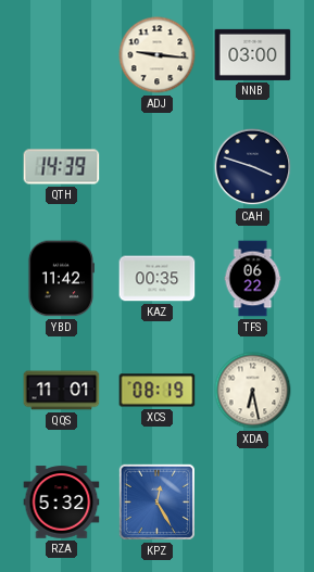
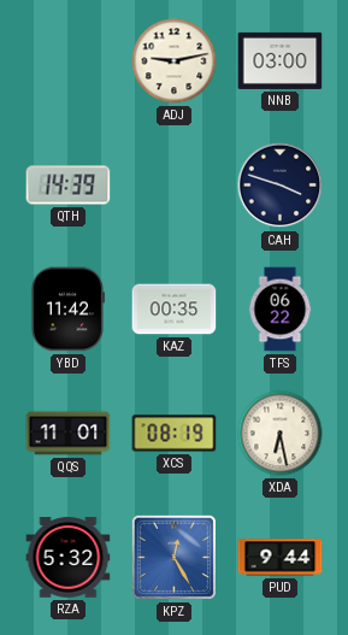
ADJ: 9:16 -> 9:13
PUD: none -> 9:44
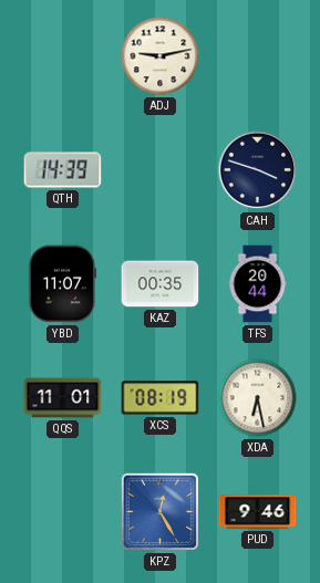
NNB: 03:00 -> none
YBD: 11:42 -> 11:07
TFS: 06:22 -> 20:44
RZA: 5:32 -> none
PUD: 9:44 -> 9:46
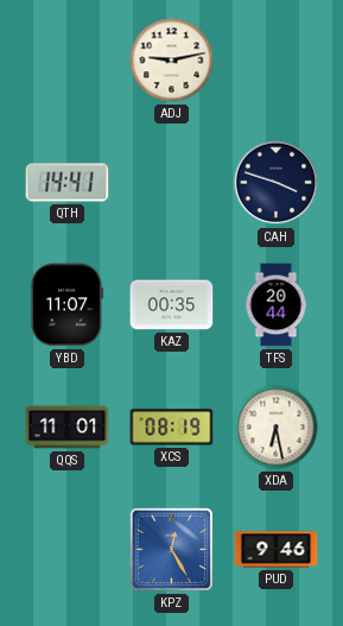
QTH: 14:39 -> 14:41
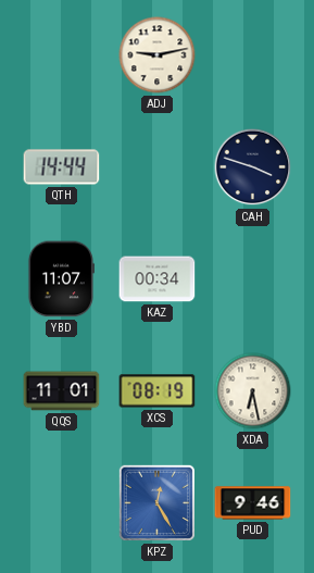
QTH: 14:41 -> 14:44
KAZ: 00:35 -> 00:34
TFS: 20:44 -> none
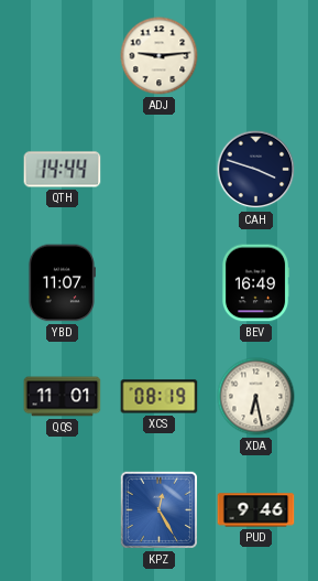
ADJ: 9:13 -> 9:14
KAZ: 00:34 -> none
BEV: none -> 16:49
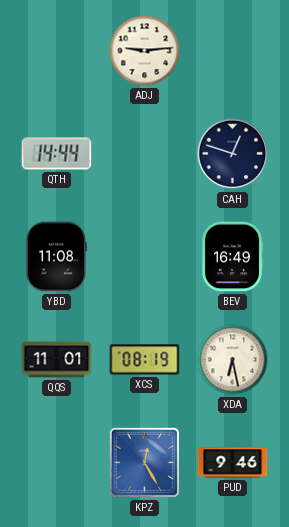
CAH: 3:48 -> 12:48
YBD: 11:07 -> 11:08
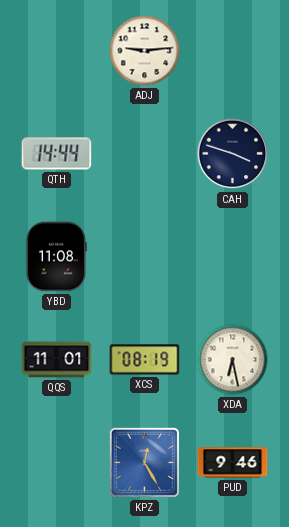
CAH: 12:48 -> 3:48
BEV: 16:49 -> none
